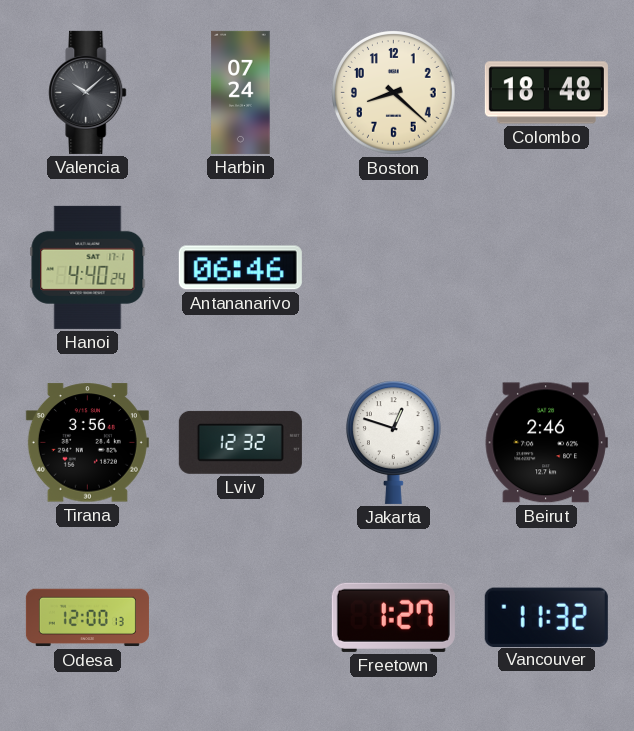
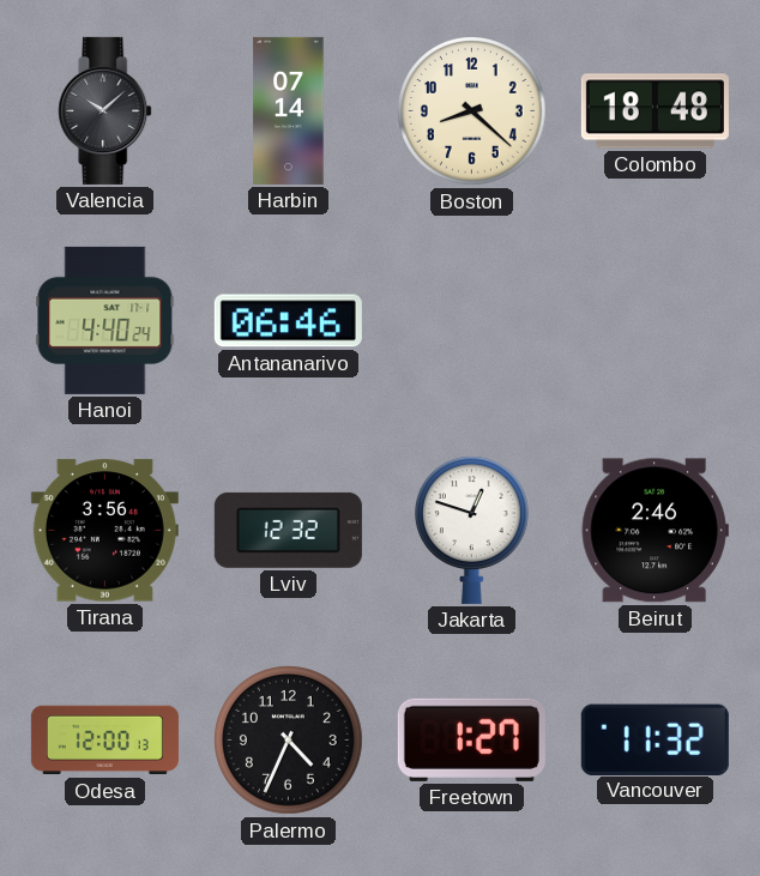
Harbin: 07:24 -> 07:14
Palermo: none -> 4:34
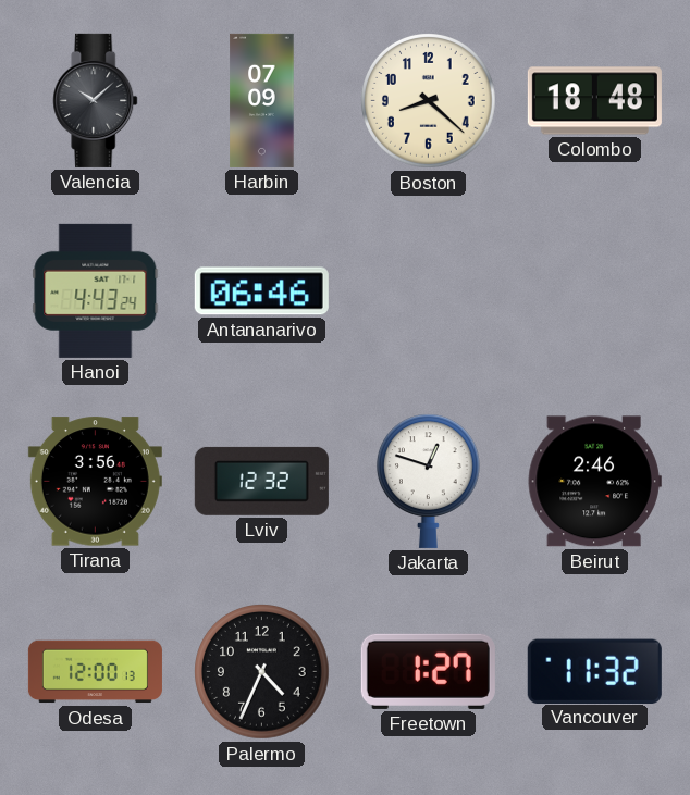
Harbin: 07:14 -> 07:09
Hanoi: 4:40 -> 4:43
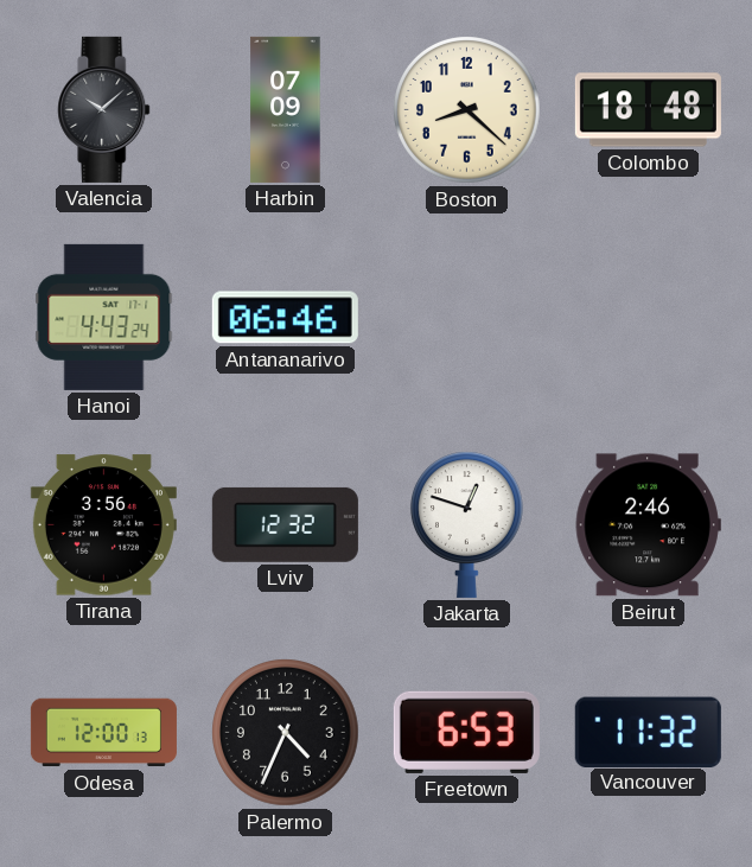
Freetown: 1:27 -> 6:53
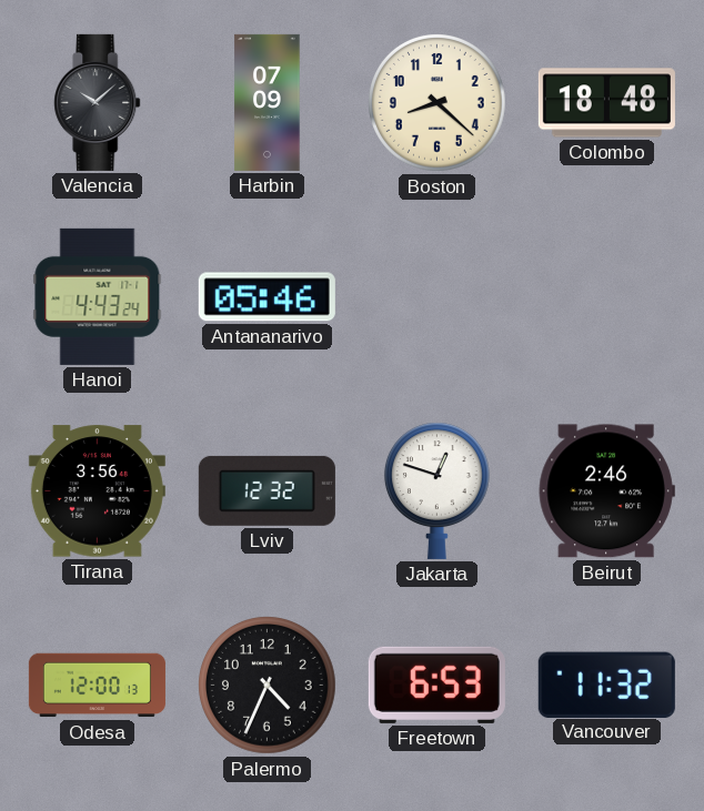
Antananarivo: 06:46 -> 05:46
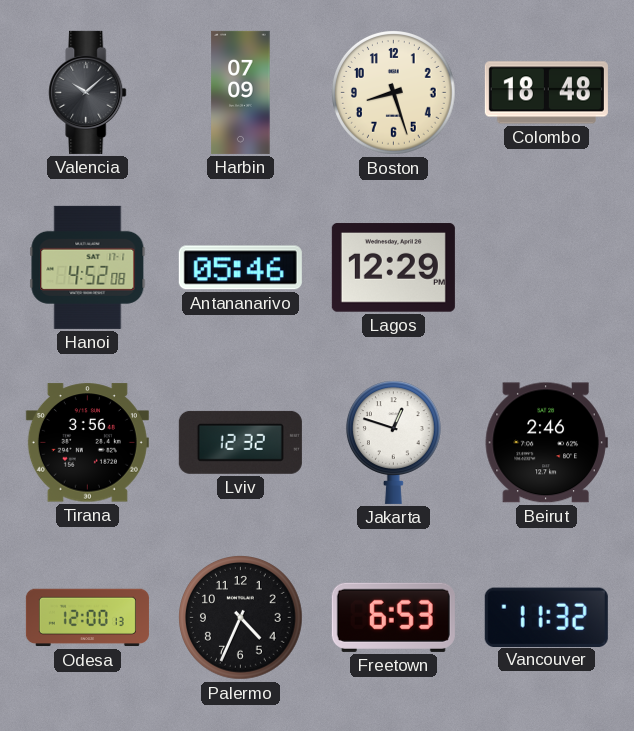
Boston: 8:22 -> 8:27
Hanoi: 4:43 -> 4:52
Lagos: none -> 12:29
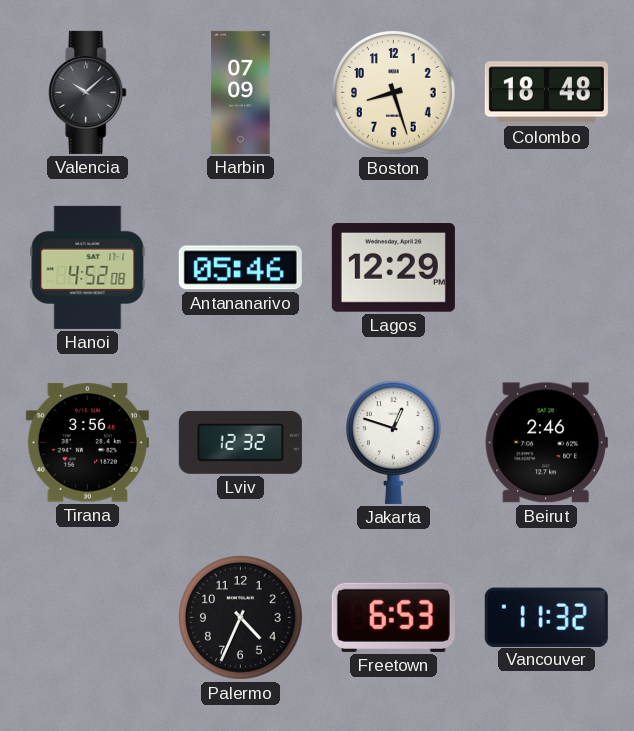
Odesa: 12:00 -> none
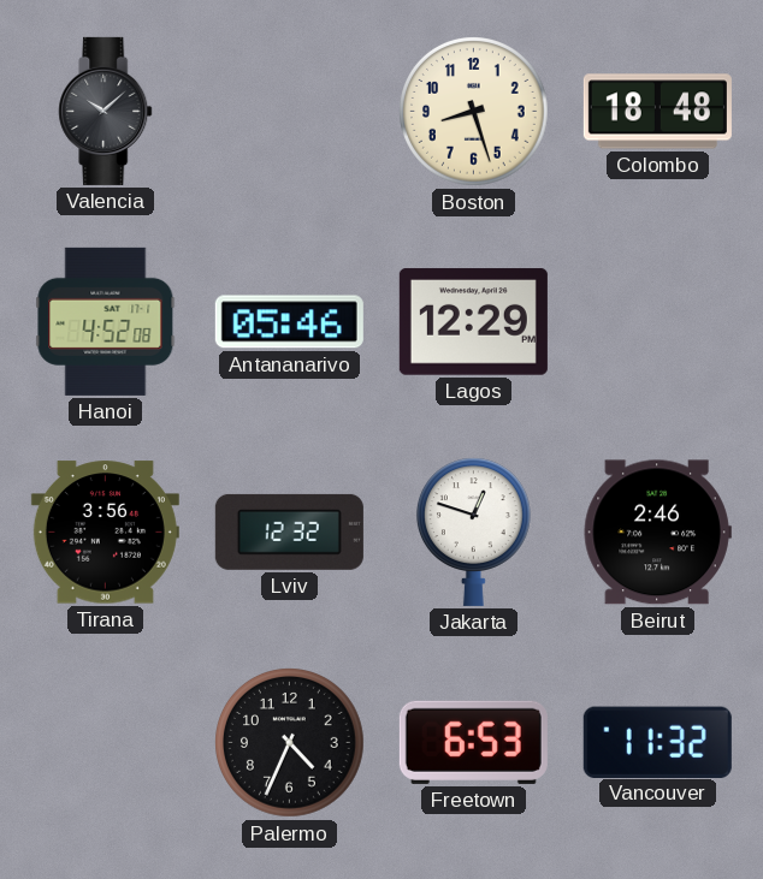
Harbin: 07:09 -> none
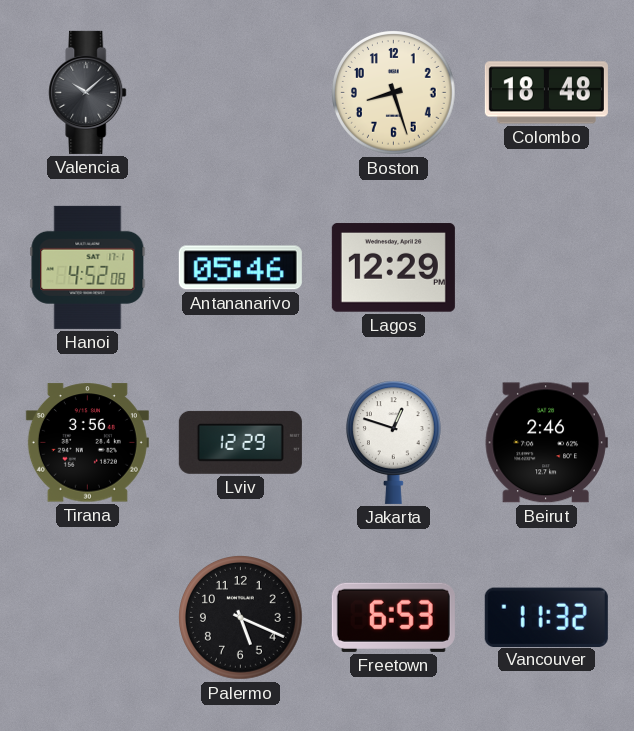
Lviv: 12:32 -> 12:29
Palermo: 4:34 -> 5:19
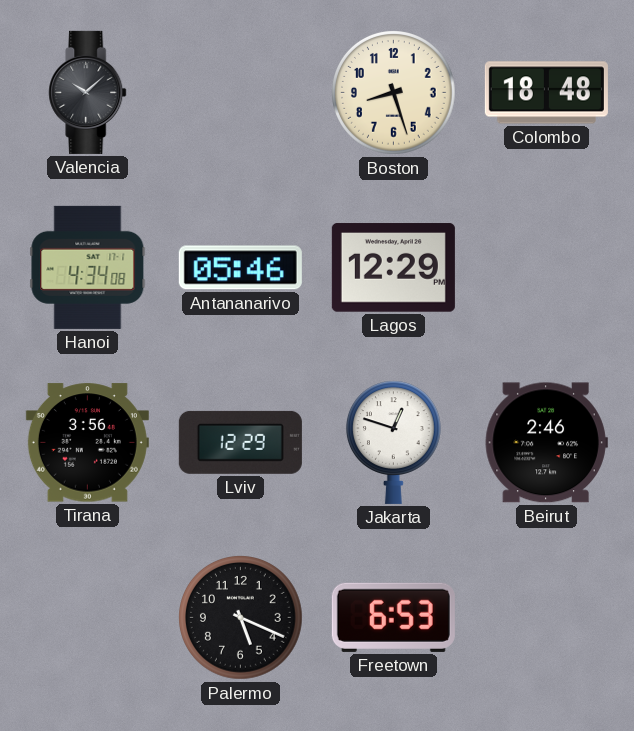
Hanoi: 4:52 -> 4:34
Vancouver: 11:32 -> none
